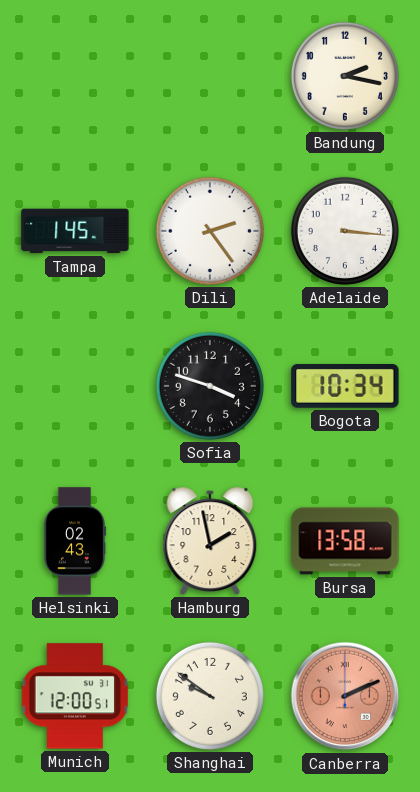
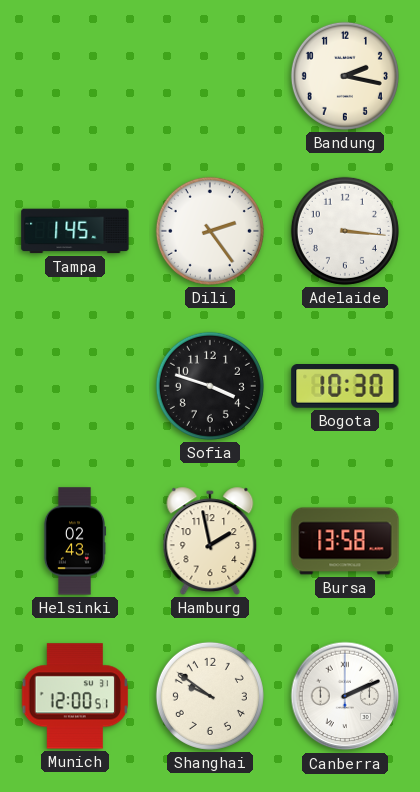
Bogota: 10:34 -> 10:30
Canberra dial: salmon -> white
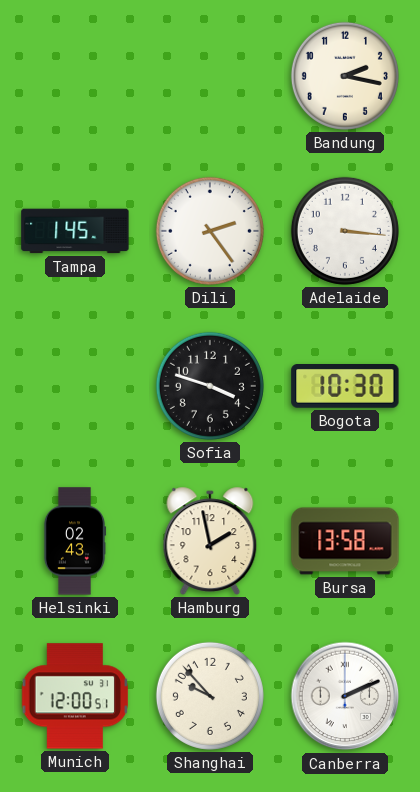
Shanghai: 9:51 -> 9:53
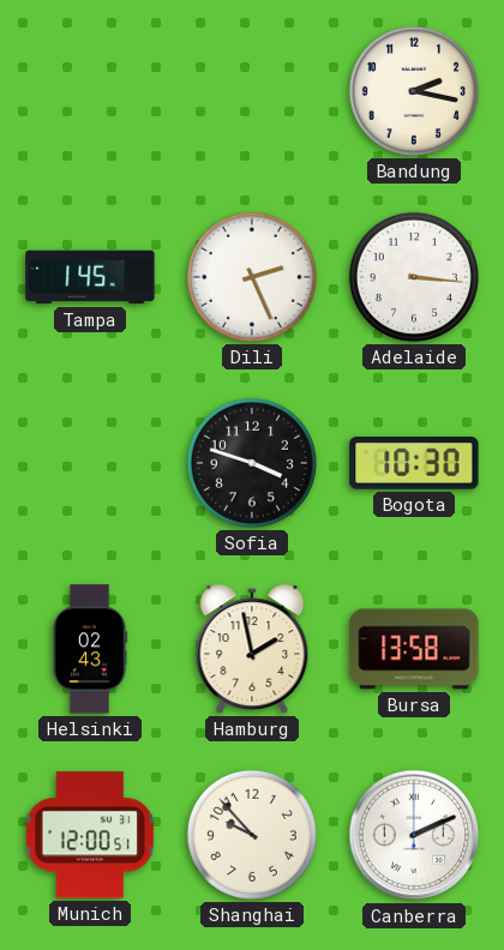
Dili: 2:24 -> 2:26
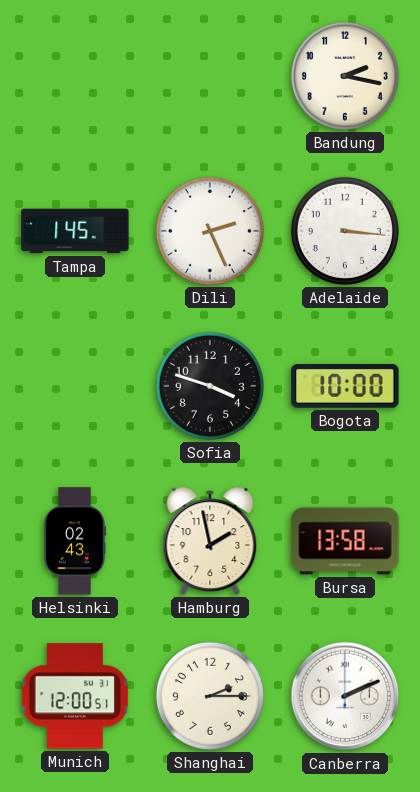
Bogota: 10:30 -> 10:00
Shanghai: 9:53 -> 2:15
